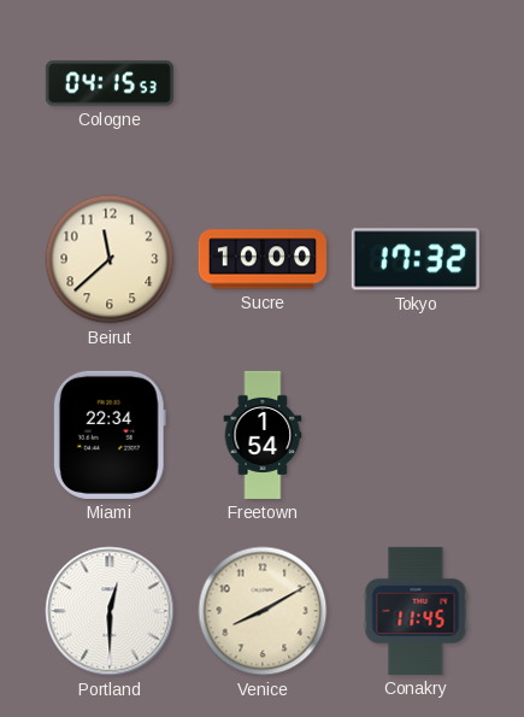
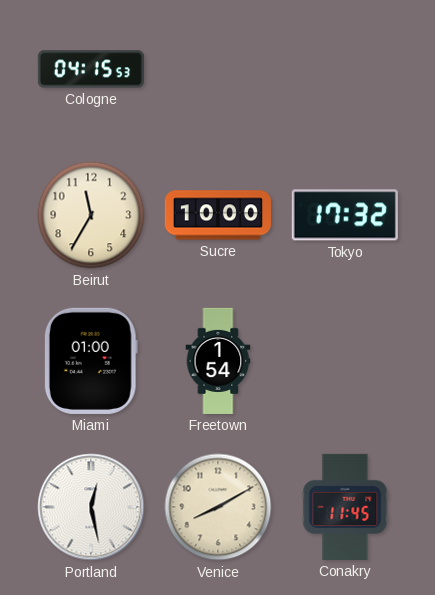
Beirut: 11:38 -> 11:35
Miami: 22:34 -> 01:00
Portland: 12:30 -> 12:28
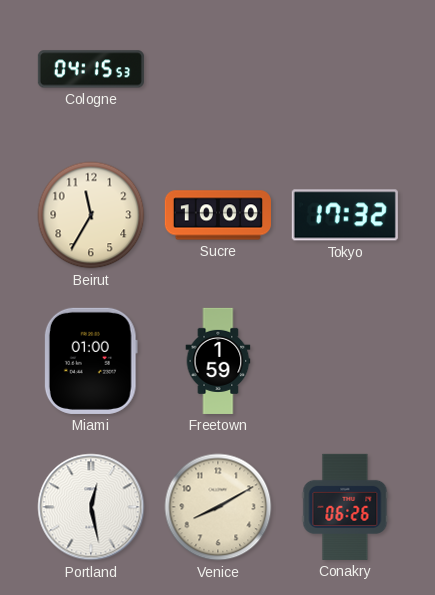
Freetown: 1:54 -> 1:59
Conakry: 11:45 -> 06:26
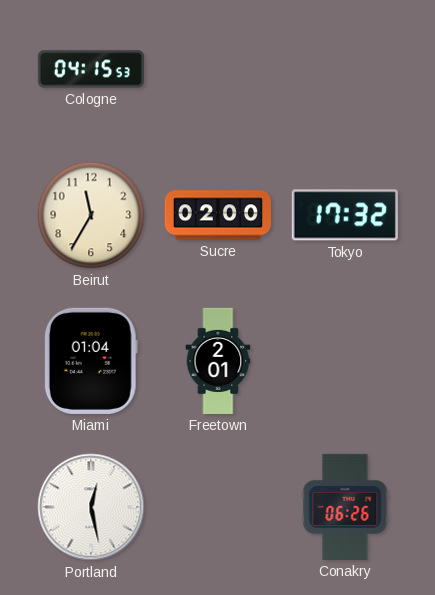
Sucre: 10:00 -> 02:00
Miami: 01:00 -> 01:04
Freetown: 1:59 -> 2:01
Venice: 8:10 -> none
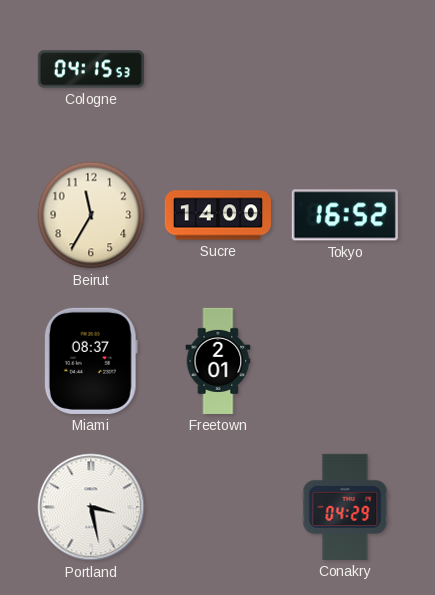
Sucre: 02:00 -> 14:00
Tokyo: 17:32 -> 16:52
Miami: 01:04 -> 08:37
Portland: 12:28 -> 3:28
Conakry: 06:26 -> 04:29
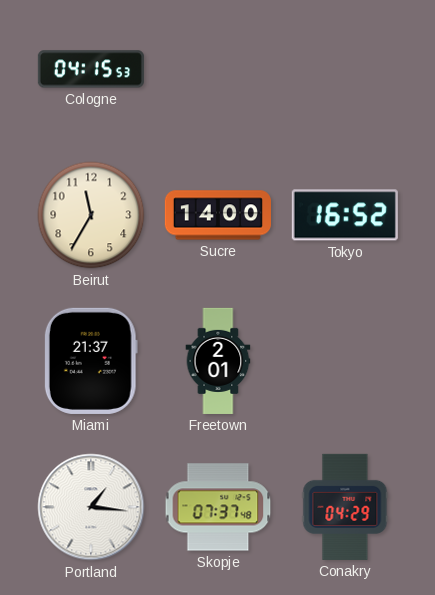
Miami: 08:37 -> 21:37
Portland: 3:28 -> 1:16
Skopje: none -> 07:37
